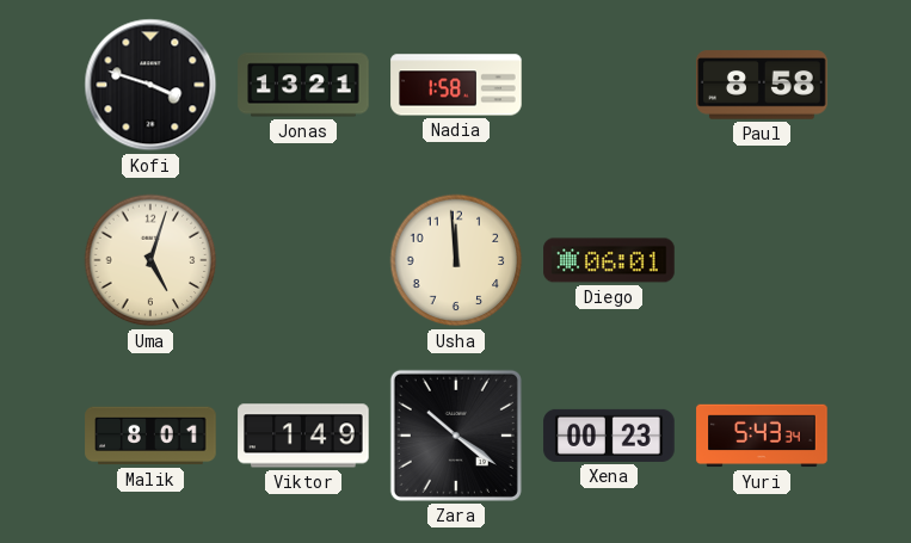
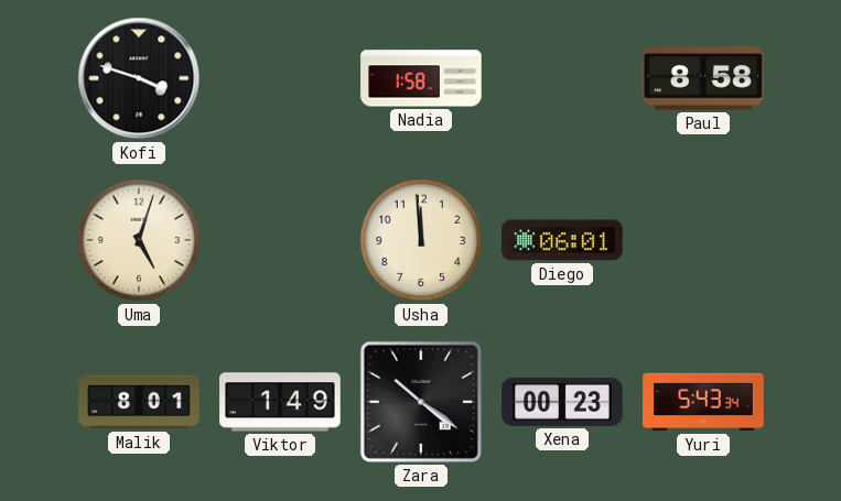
Jonas: 13:21 -> none
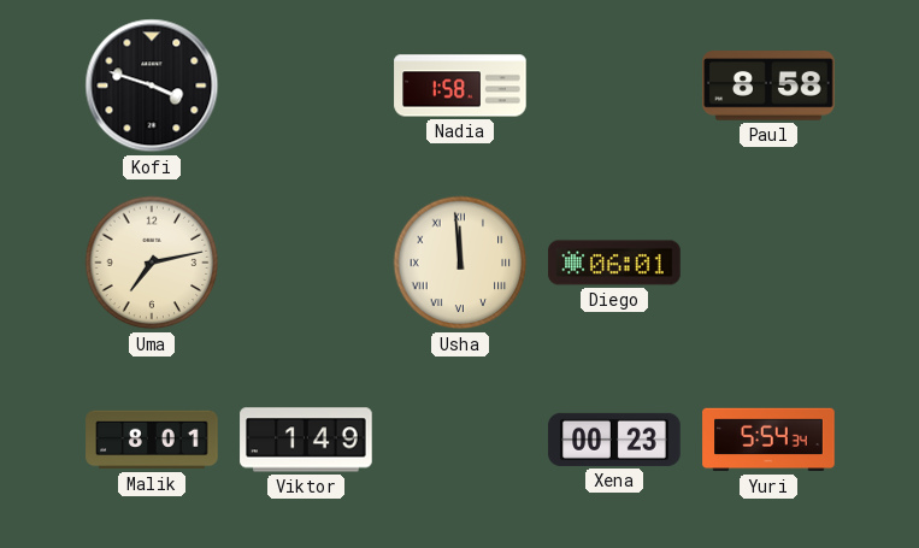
Uma: 5:03 -> 7:13
Usha numerals: Arabic -> Roman
Zara: 10:21 -> none
Yuri: 5:43 -> 5:54
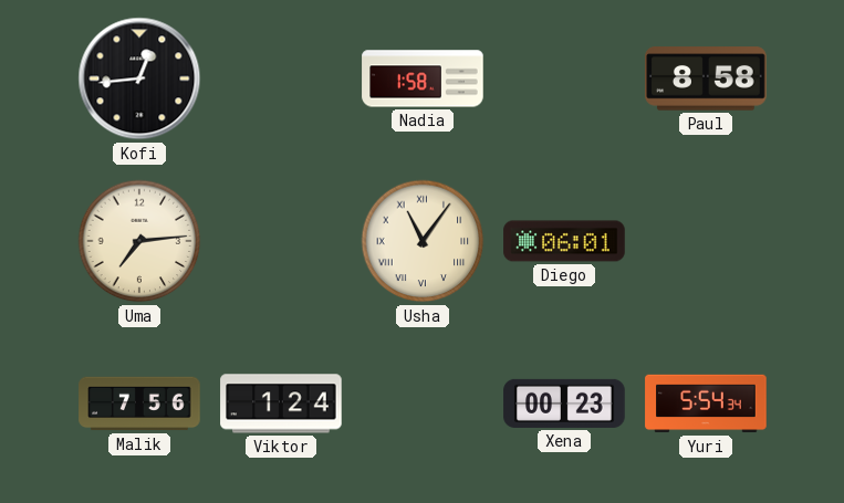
Kofi: 3:48 -> 12:44
Uma: 7:13 -> 7:14
Usha: 11:59 -> 11:06
Malik: 8:01 -> 7:56
Viktor: 1:49 -> 1:24
